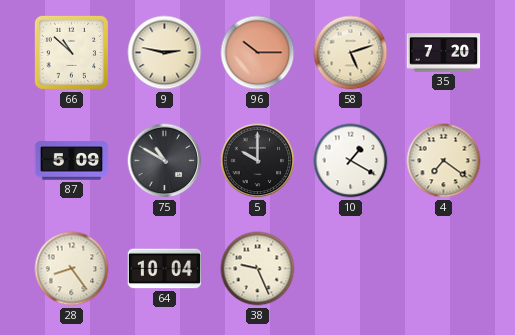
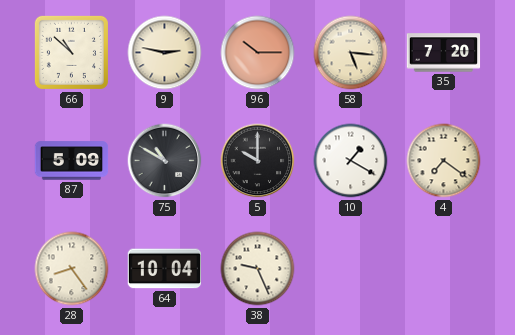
58: 5:12 -> 5:16
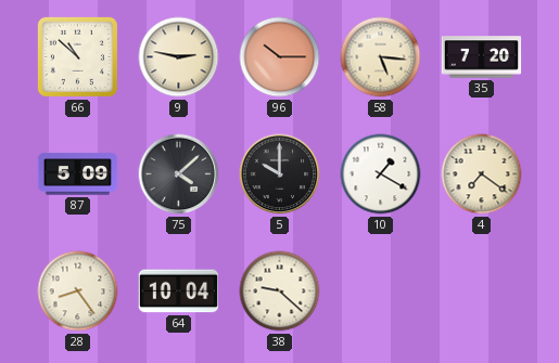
75: 10:50 -> 4:08
38: 9:26 -> 9:22
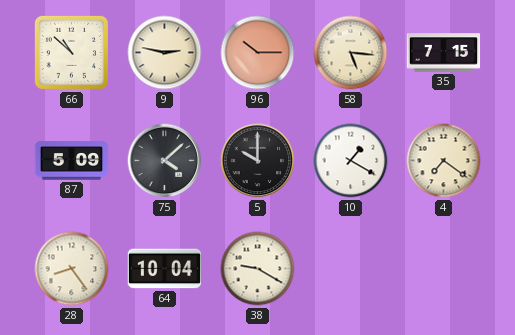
35: 7:20 -> 7:15
38: 9:22 -> 9:20
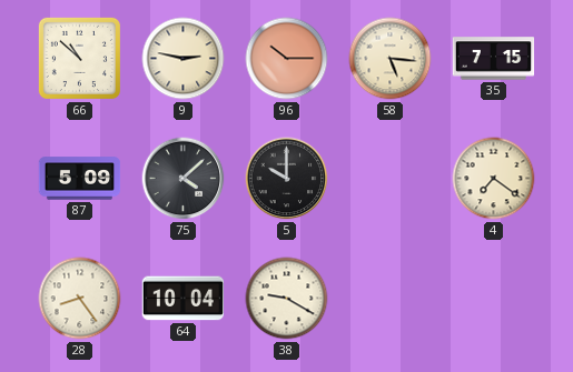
10: 1:20 -> none
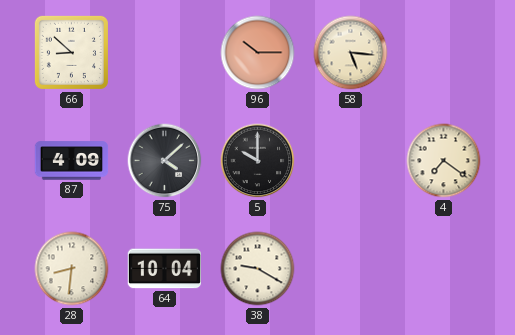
66: 10:52 -> 8:52
9: 2:47 -> none
35: 7:15 -> none
87: 5:09 -> 4:09
28: 8:24 -> 8:31
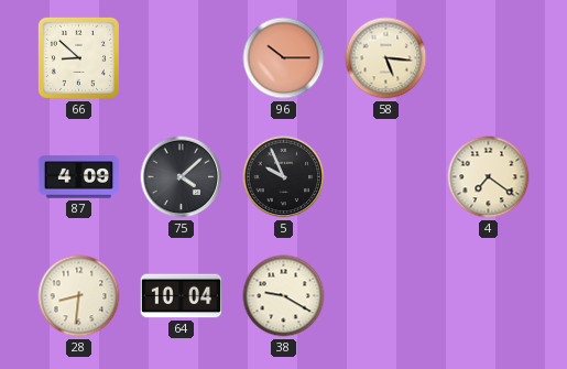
5: 10:00 -> 9:56
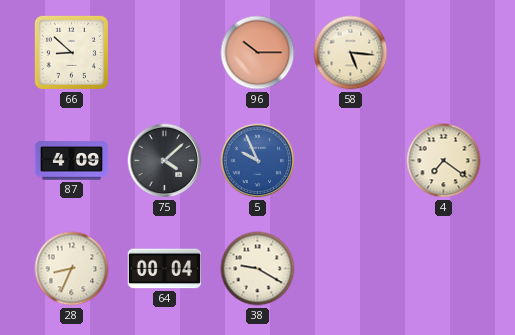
5 dial: black -> blue
28: 8:31 -> 8:34
64: 10:04 -> 00:04
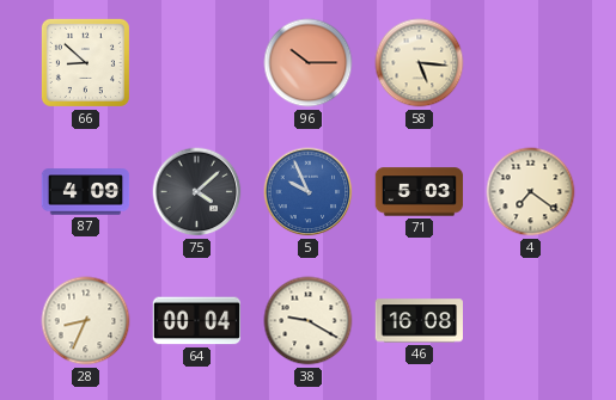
71: none -> 5:03
46: none -> 16:08
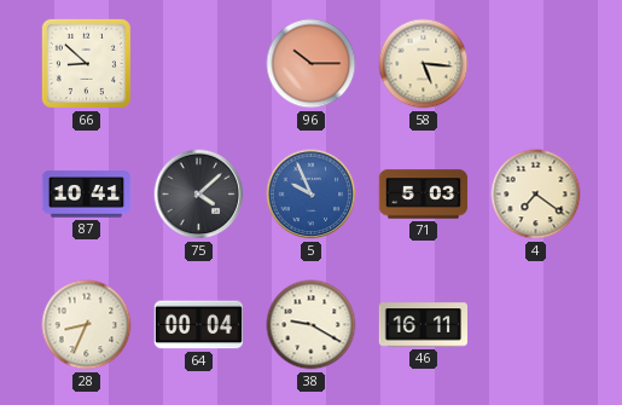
87: 4:09 -> 10:41
46: 16:08 -> 16:11
